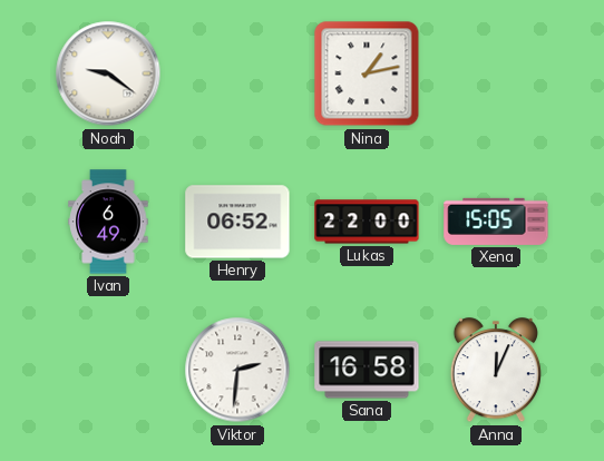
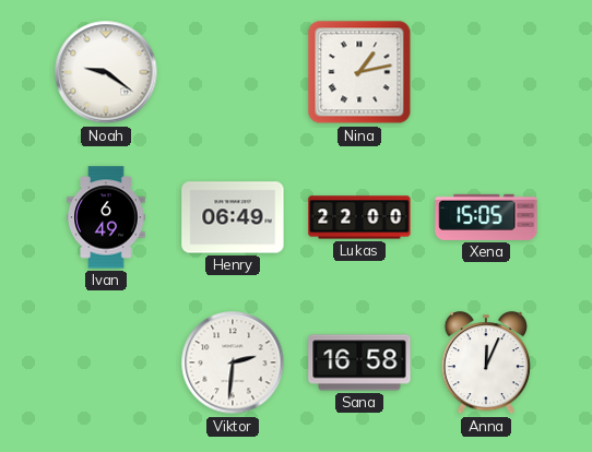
Henry: 06:52 -> 06:49
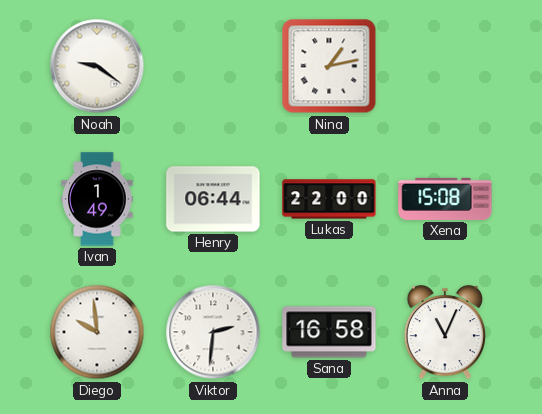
Ivan: 6:49 -> 1:49
Henry: 06:49 -> 06:44
Xena: 15:05 -> 15:08
Diego: none -> 9:59
Anna: 12:04 -> 11:04
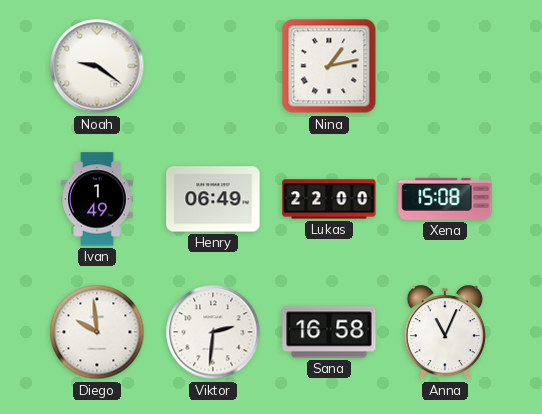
Henry: 06:44 -> 06:49
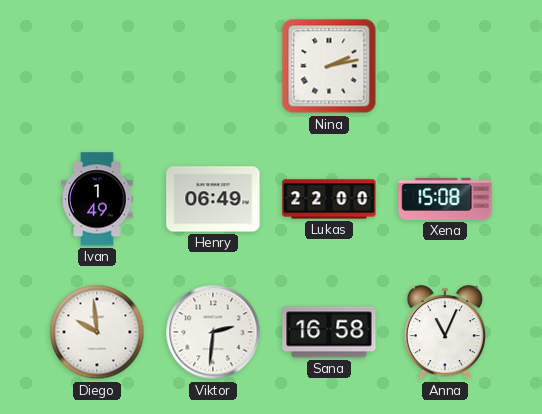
Noah: 9:21 -> none
Nina: 1:13 -> 2:13
